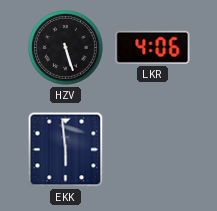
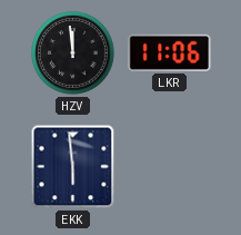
HZV: 5:27 -> 11:59
LKR: 4:06 -> 11:06
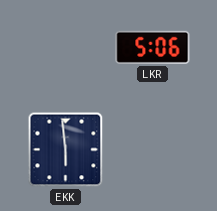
HZV: 11:59 -> none
LKR: 11:06 -> 5:06
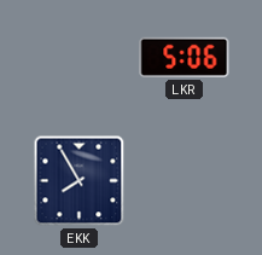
EKK: 5:59 -> 7:55
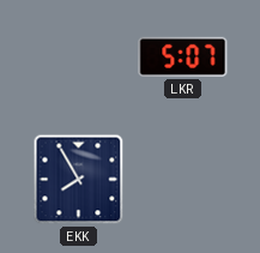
LKR: 5:06 -> 5:07
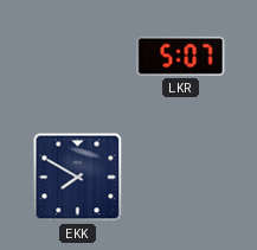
EKK: 7:55 -> 7:50
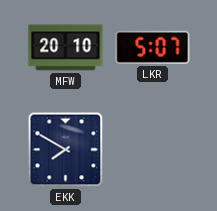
MFW: none -> 20:10
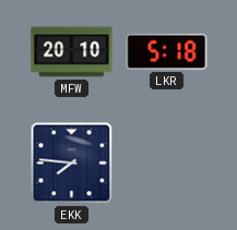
LKR: 5:07 -> 5:18
EKK: 7:50 -> 7:46
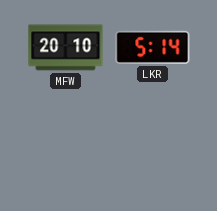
LKR: 5:18 -> 5:14
EKK: 7:46 -> none
